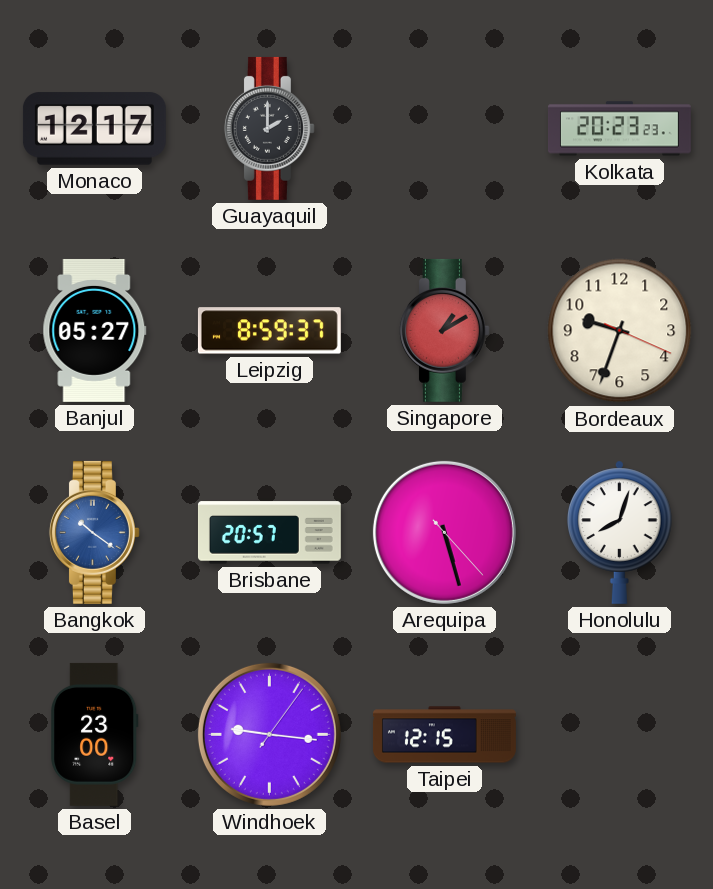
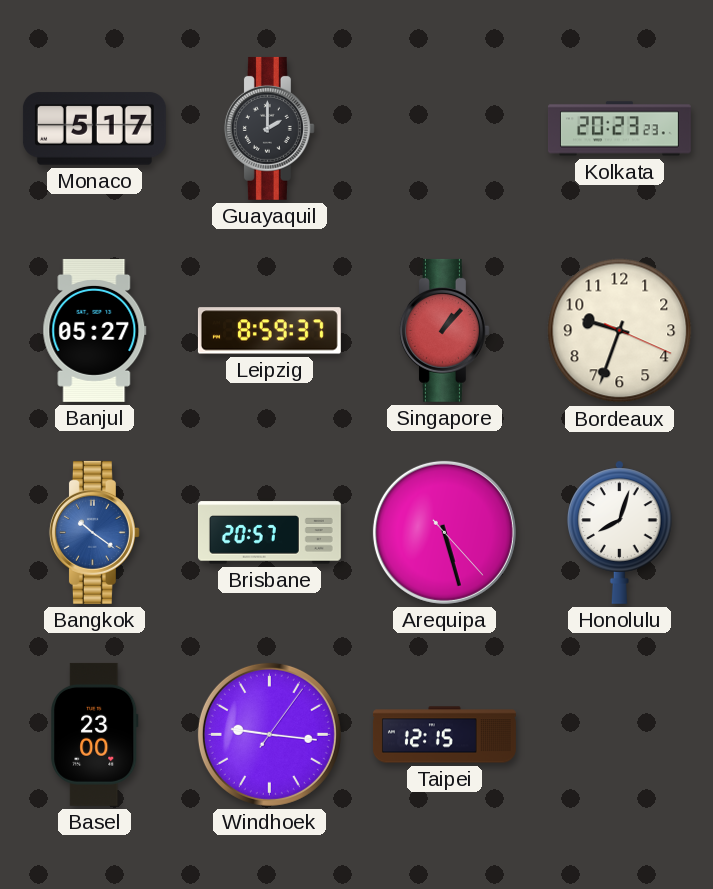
Monaco: 12:17 -> 5:17
Singapore: 1:10 -> 1:07
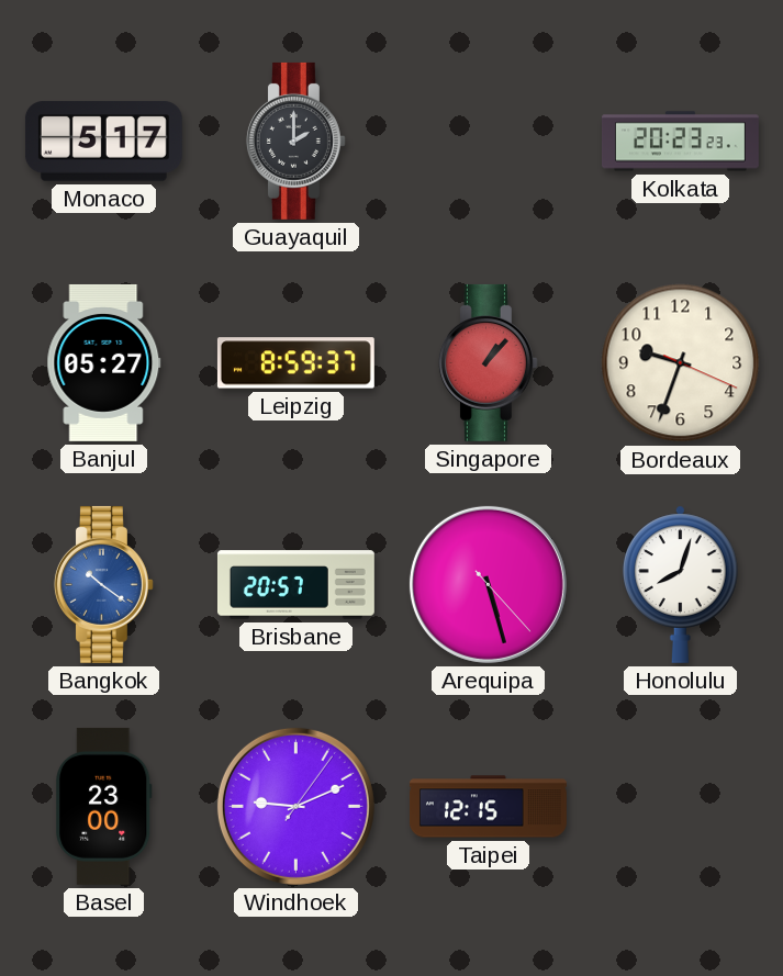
Windhoek: 9:16 -> 9:11
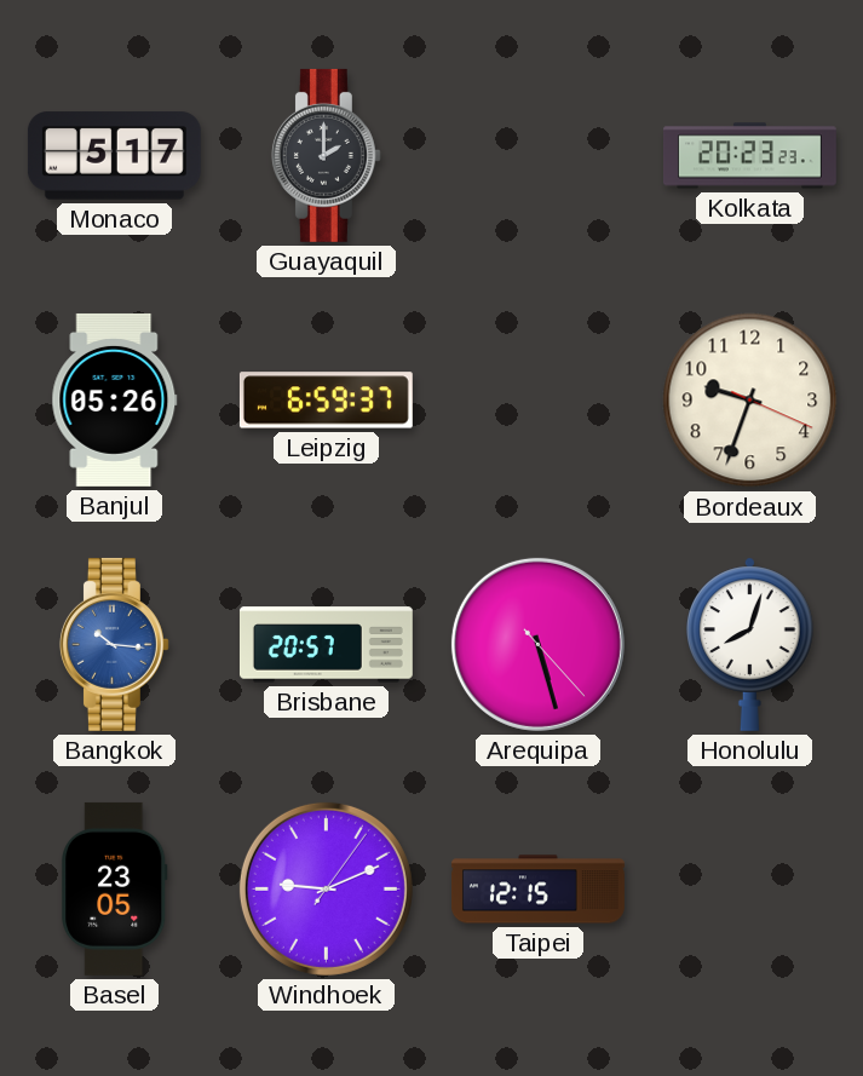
Banjul: 05:27 -> 05:26
Leipzig: 8:59 -> 6:59
Singapore: 1:07 -> none
Bangkok: 10:21 -> 10:16
Basel: 23:00 -> 23:05
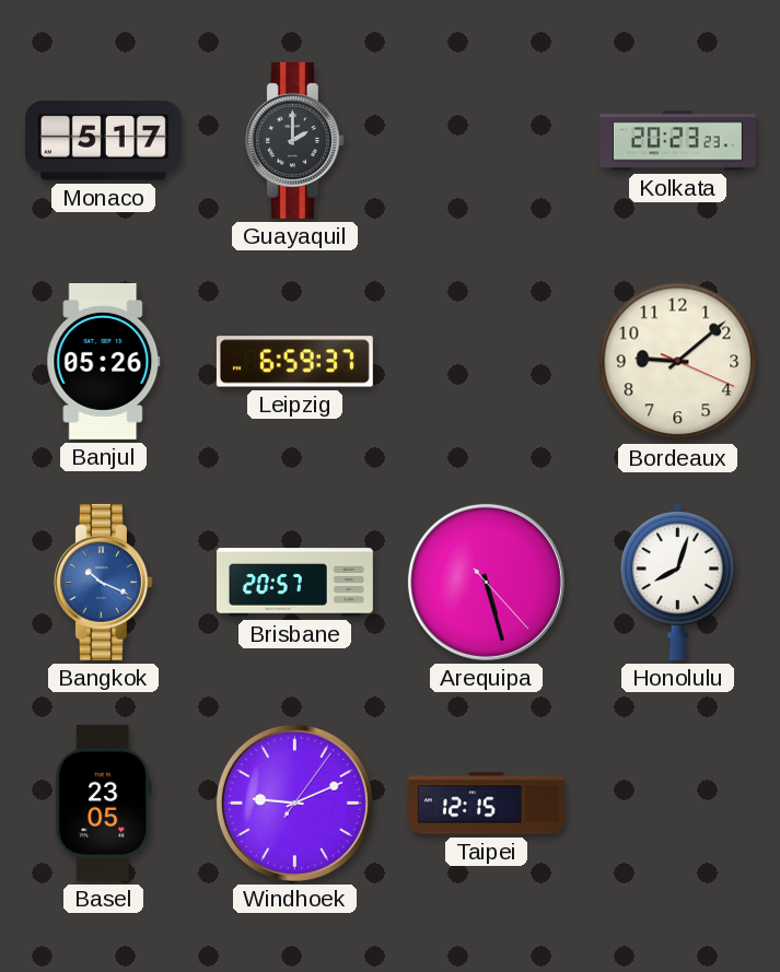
Bordeaux: 9:33 -> 9:08
Bangkok: 10:16 -> 10:19
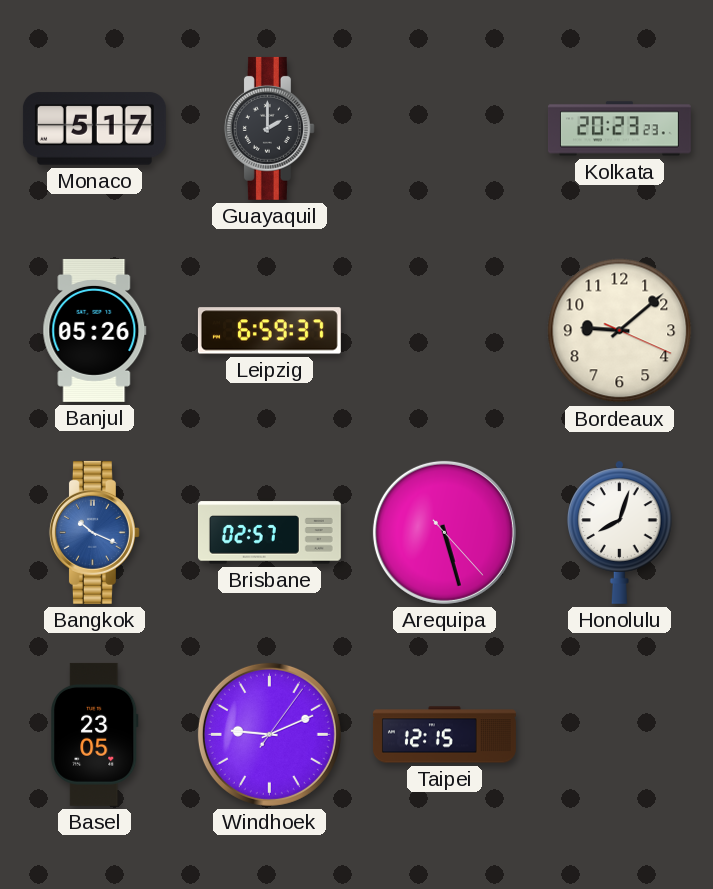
Brisbane: 20:57 -> 02:57
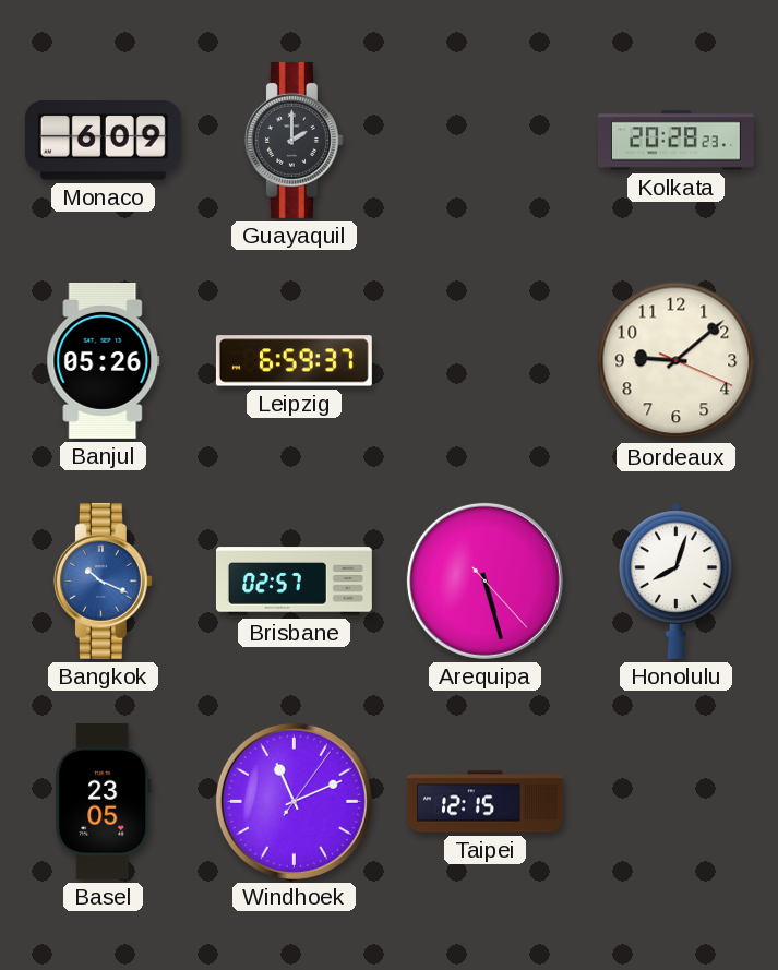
Monaco: 5:17 -> 6:09
Kolkata: 20:23 -> 20:28
Windhoek: 9:11 -> 11:11
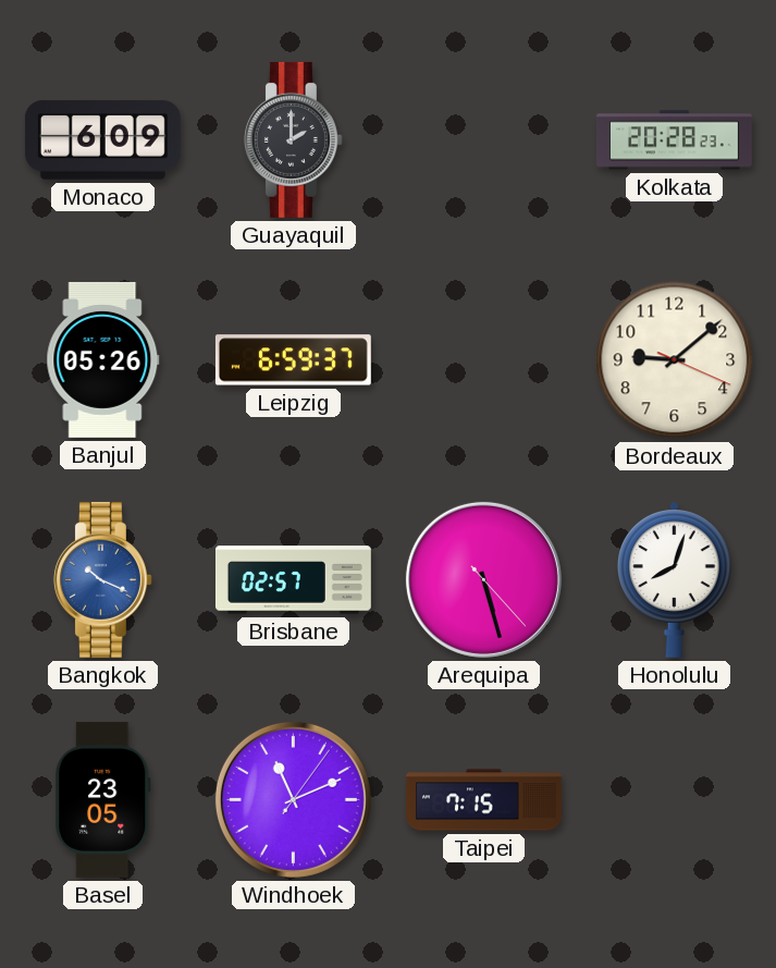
Taipei: 12:15 -> 7:15
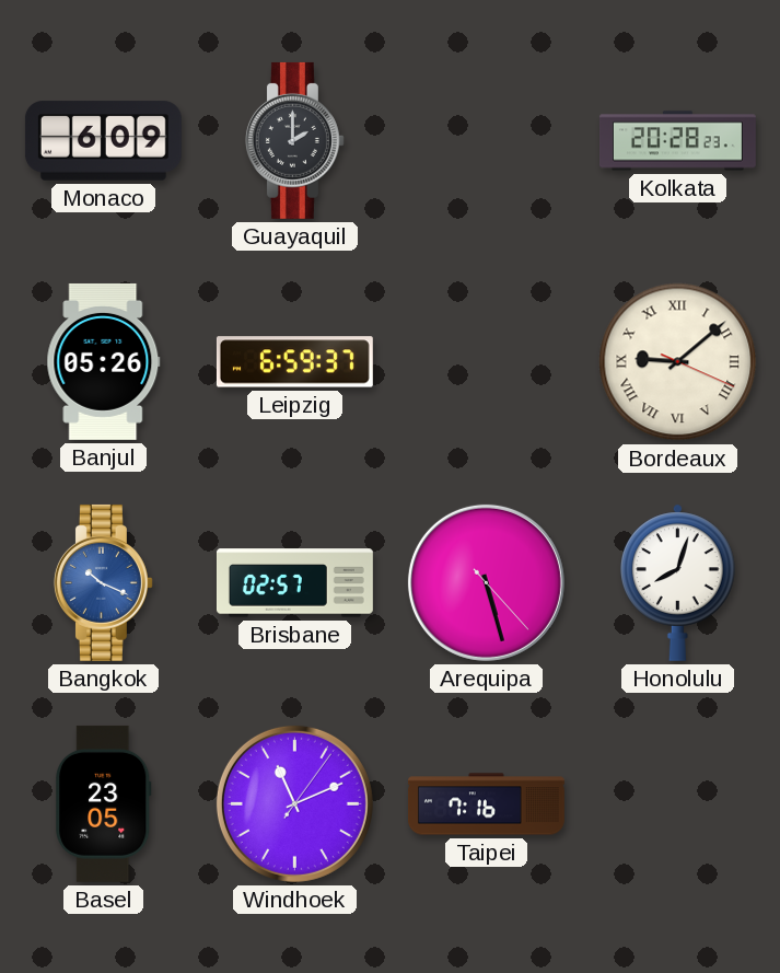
Bordeaux numerals: Arabic -> Roman
Taipei: 7:15 -> 7:16
